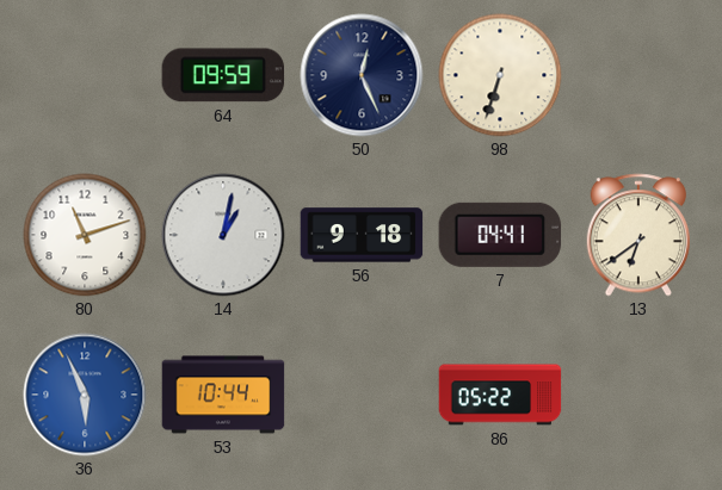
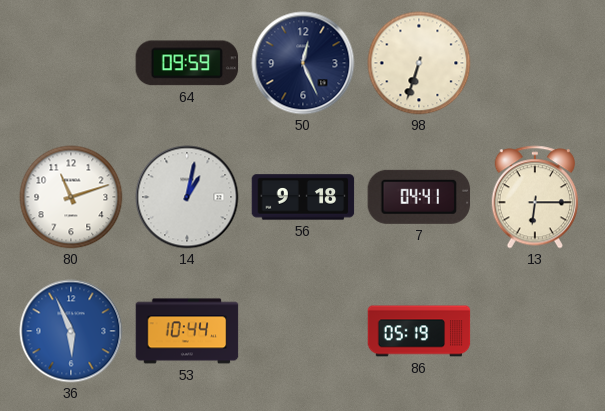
13: 6:39 -> 6:15
86: 05:22 -> 05:19
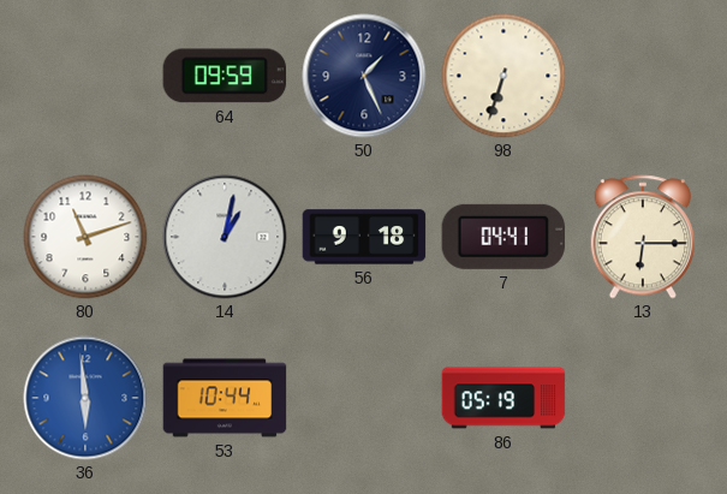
50: 12:26 -> 1:26
36: 5:56 -> 5:59
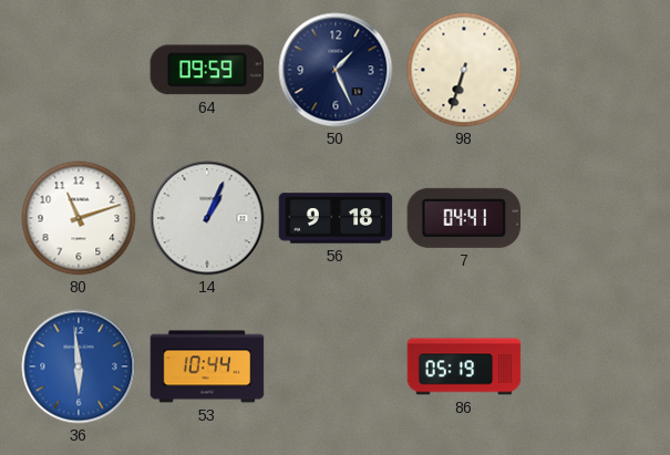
14: 1:02 -> 1:04
13: 6:15 -> none
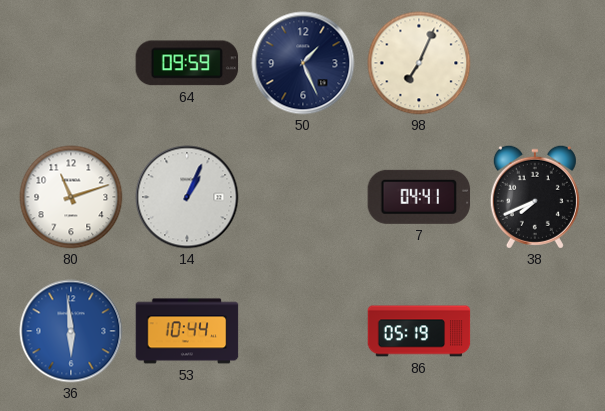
98: 6:33 -> 7:04
56: 9:18 -> none
38: none -> 7:41
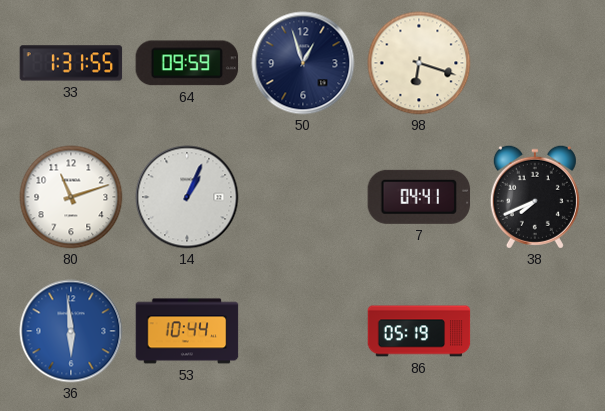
33: none -> 1:31
50: 1:26 -> 12:57
98: 7:04 -> 6:18
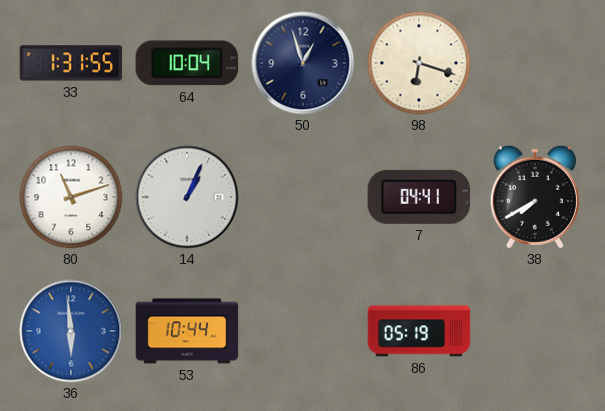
64: 09:59 -> 10:04
38: 7:41 -> 7:40
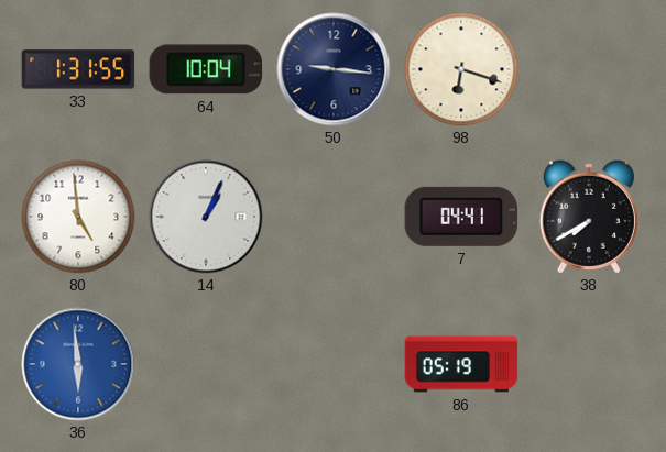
50: 12:57 -> 9:16
80: 11:12 -> 4:59
53: 10:44 -> none
